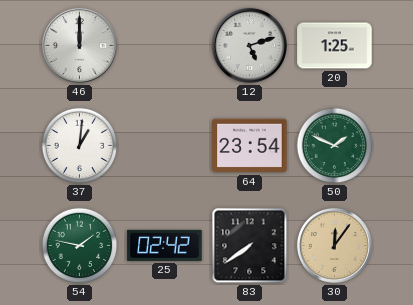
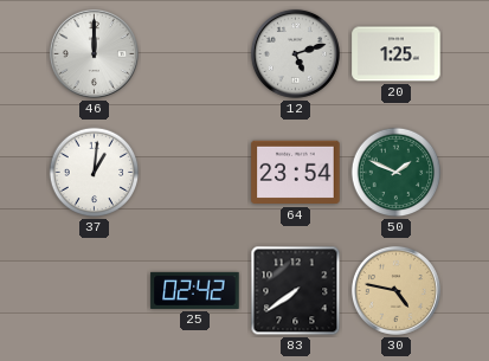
54: 1:47 -> none
30: 12:06 -> 4:47
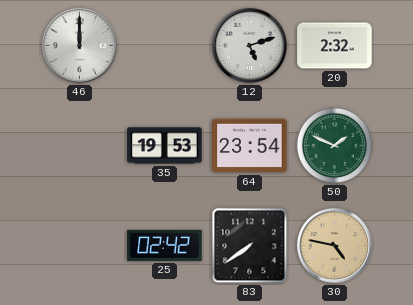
20: 1:25 -> 2:32
37: 1:01 -> none
35: none -> 19:53
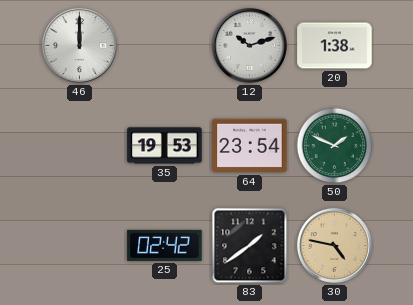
12: 5:12 -> 10:12
20: 2:32 -> 1:38
83: 7:39 -> 1:39
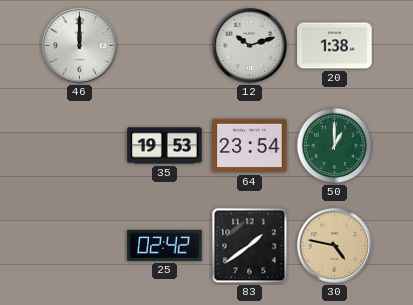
50: 1:49 -> 1:00
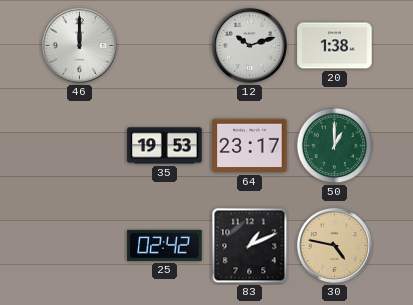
64: 23:54 -> 23:17
83: 1:39 -> 1:11
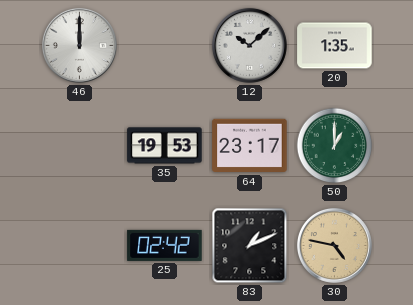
12: 10:12 -> 10:08
20: 1:38 -> 1:35
